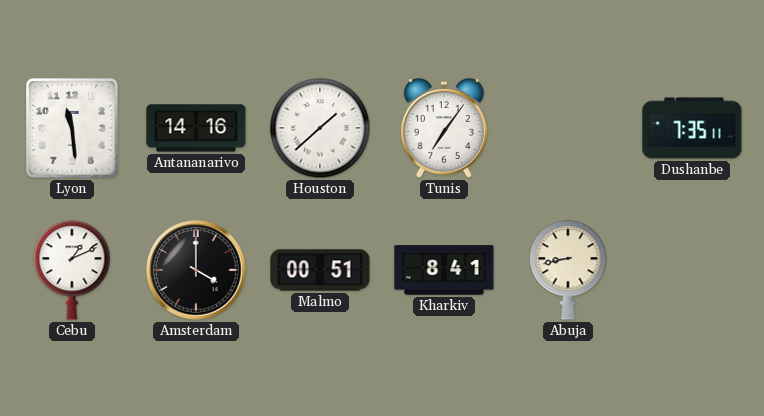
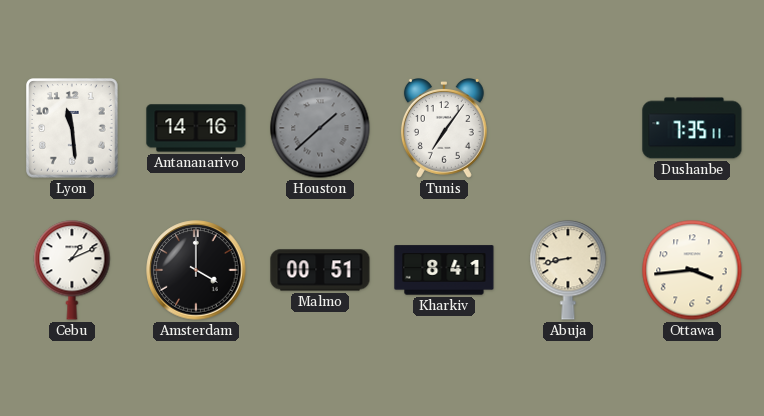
Houston dial: white -> grey
Ottawa: none -> 3:44
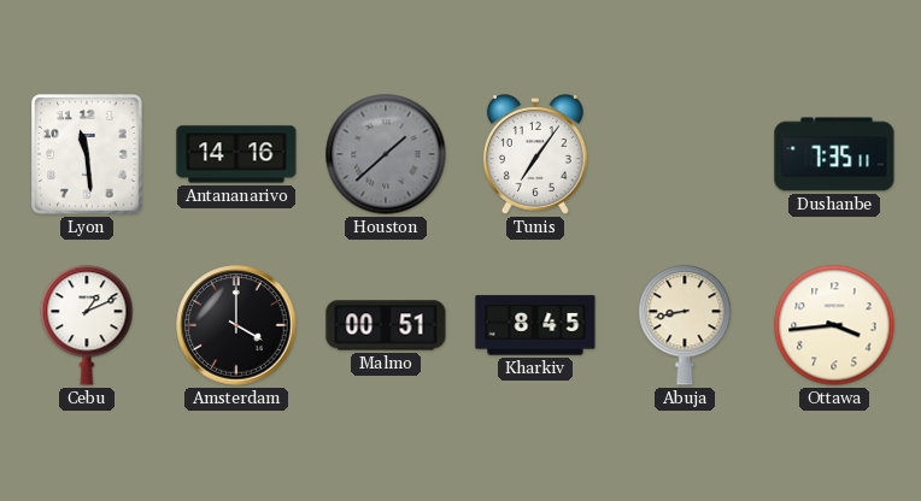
Kharkiv: 8:41 -> 8:45
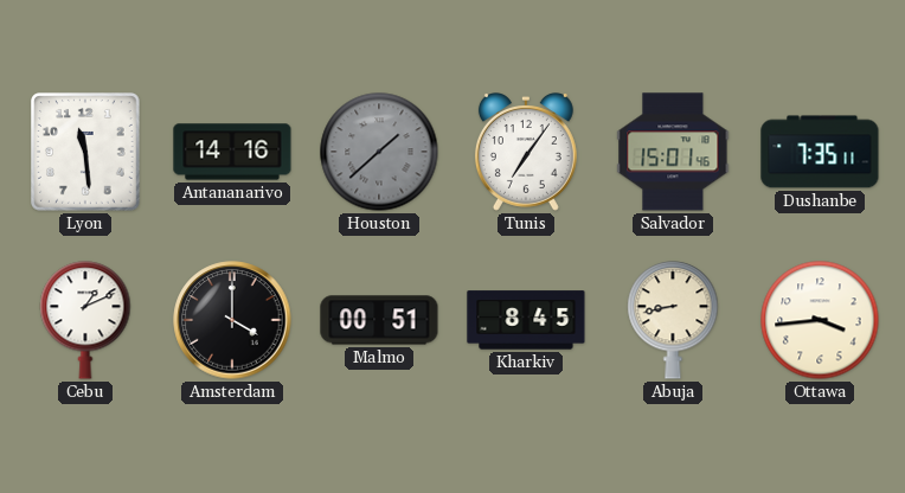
Salvador: none -> 15:01
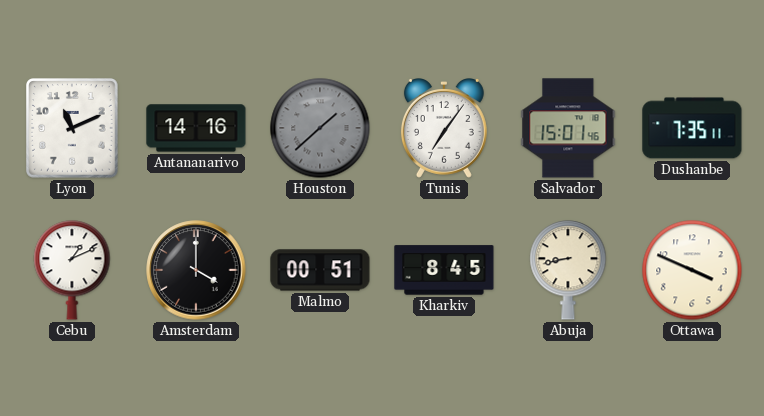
Lyon: 11:29 -> 11:11
Ottawa: 3:44 -> 3:49
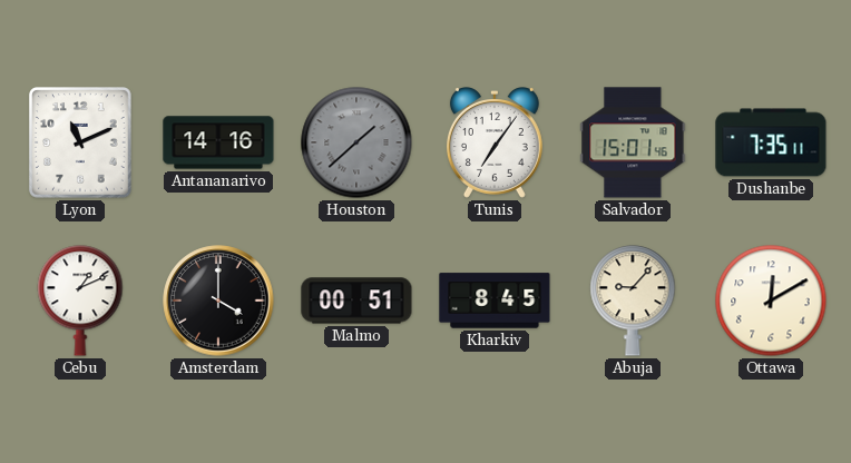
Abuja: 8:43 -> 9:07
Ottawa: 3:49 -> 12:10
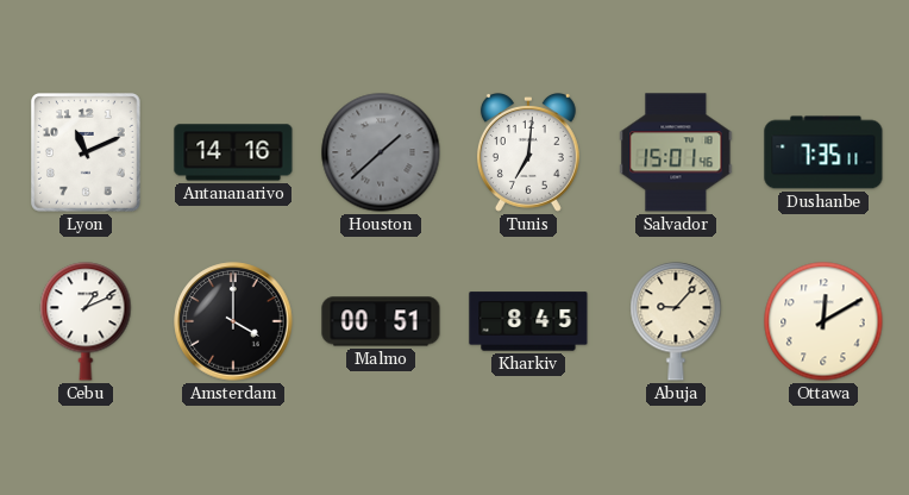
Tunis: 7:06 -> 7:01
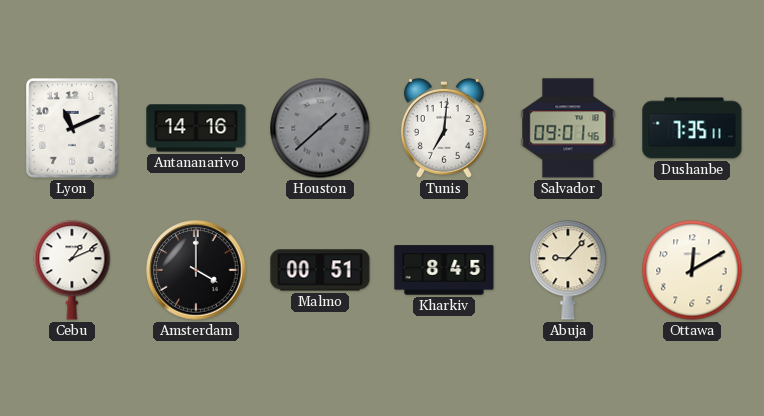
Salvador: 15:01 -> 09:01
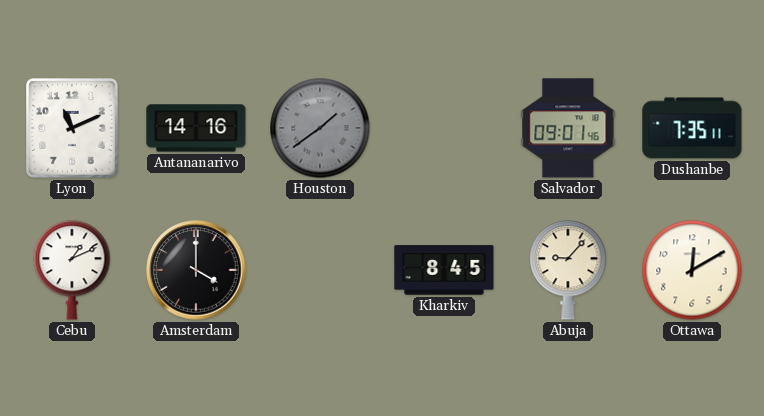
Houston: 1:38 -> 1:39
Tunis: 7:01 -> none
Malmo: 00:51 -> none
